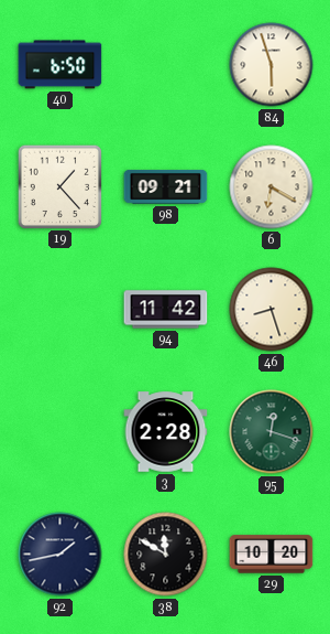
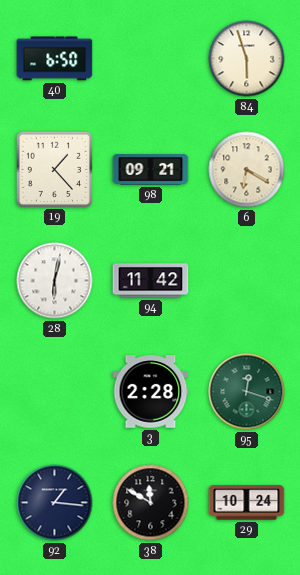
28: none -> 6:02
46: 8:27 -> none
92: 1:43 -> 1:16
29: 10:20 -> 10:24
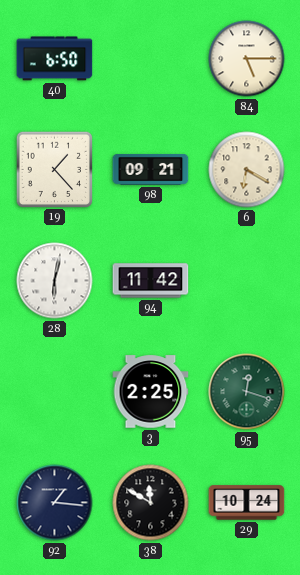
84: 5:57 -> 5:15
3: 2:28 -> 2:25
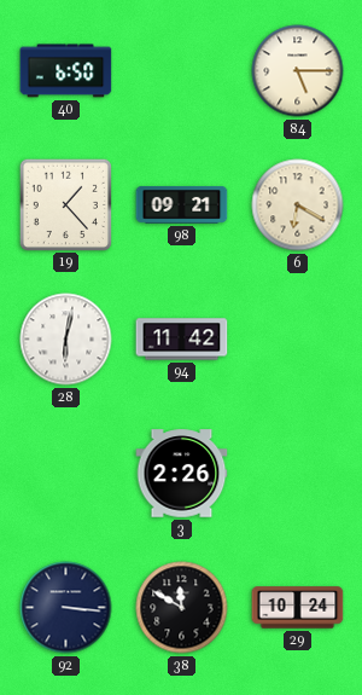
3: 2:25 -> 2:26
95: 12:18 -> none
92: 1:16 -> 3:16
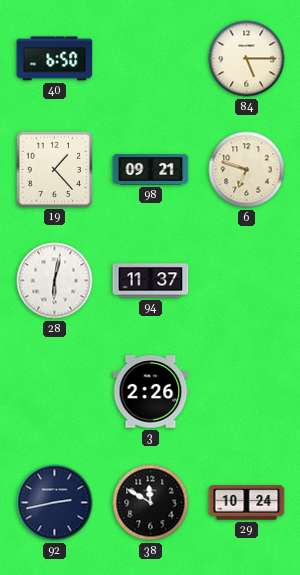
6: 6:20 -> 6:48
94: 11:42 -> 11:37
92: 3:16 -> 2:43
